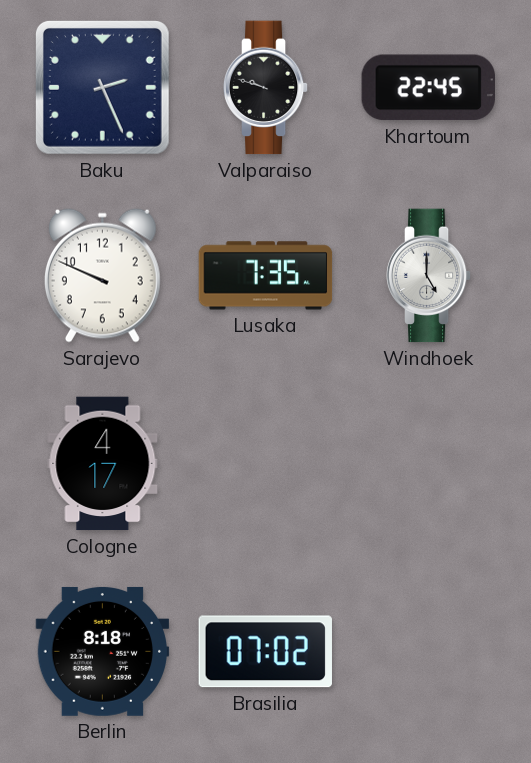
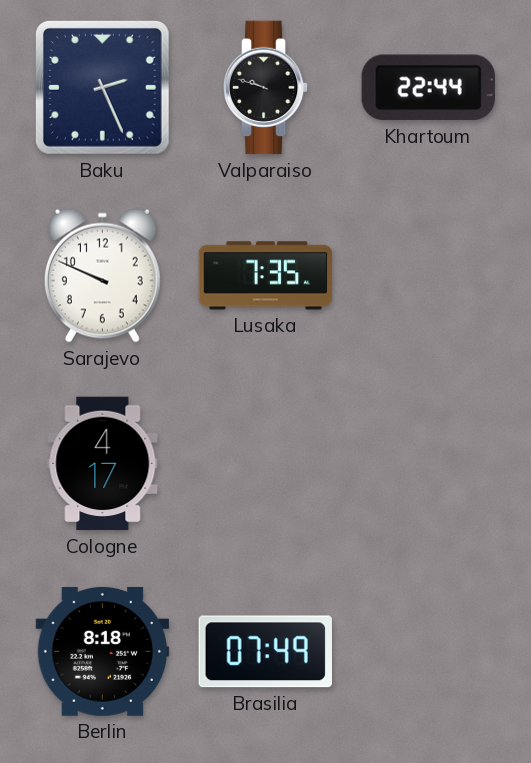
Khartoum: 22:45 -> 22:44
Windhoek: 5:00 -> none
Brasilia: 07:02 -> 07:49
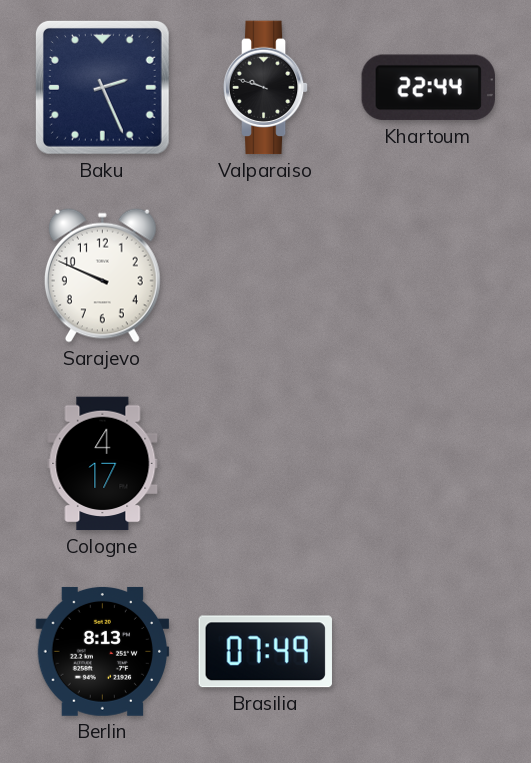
Lusaka: 7:35 -> none
Berlin: 8:18 -> 8:13
